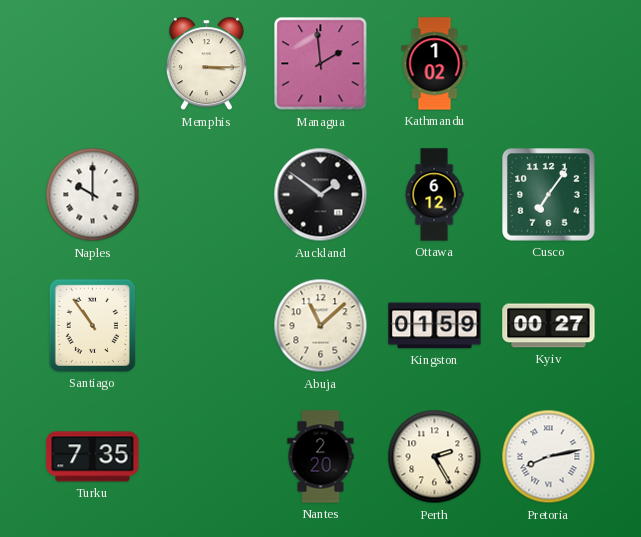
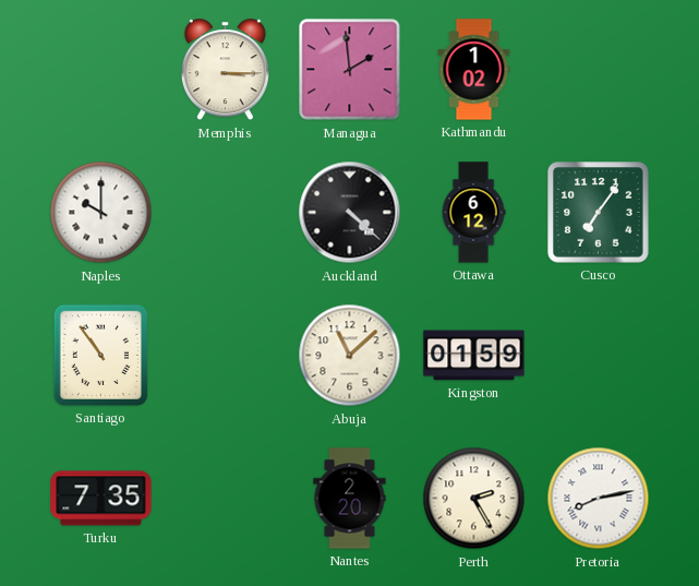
Auckland: 1:51 -> 4:22
Kyiv: 00:27 -> none
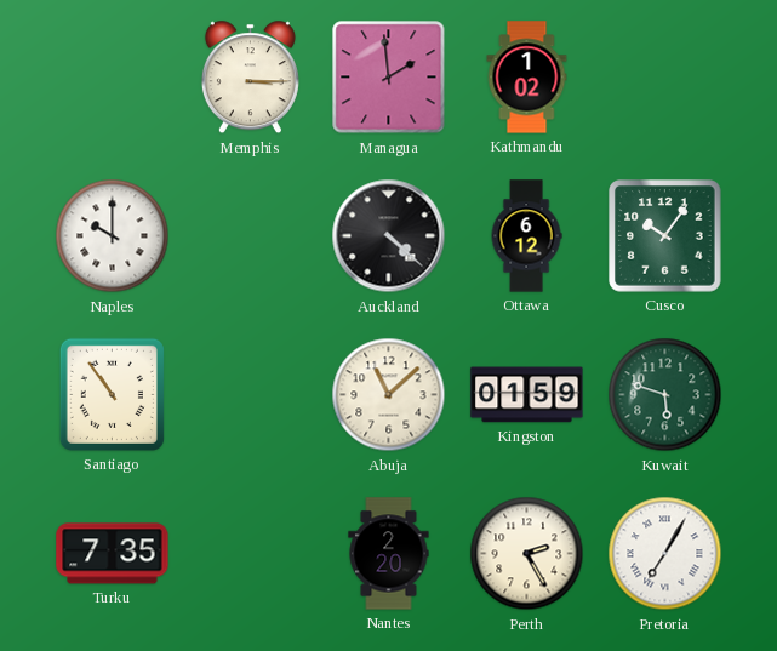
Cusco: 7:06 -> 10:06
Kuwait: none -> 5:48
Pretoria: 8:13 -> 7:05
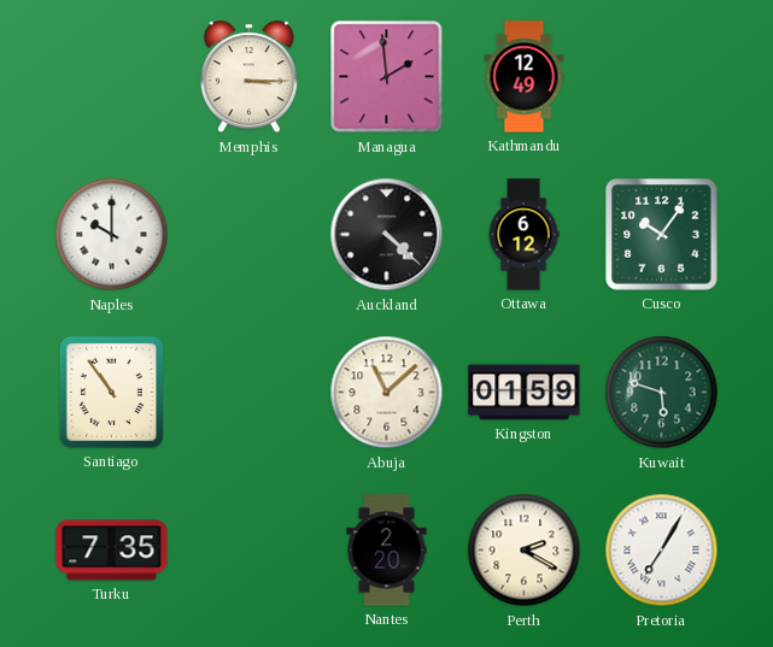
Kathmandu: 1:02 -> 12:49
Perth: 2:25 -> 2:20
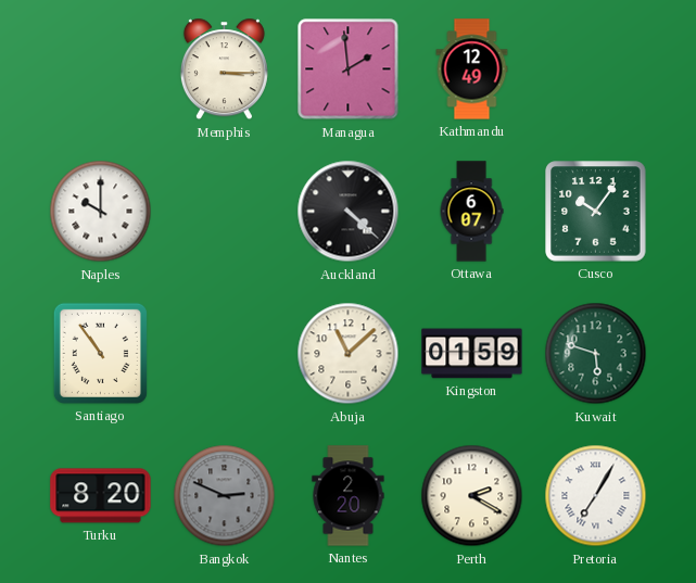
Ottawa: 6:12 -> 6:07
Turku: 7:35 -> 8:20
Bangkok: none -> 2:49
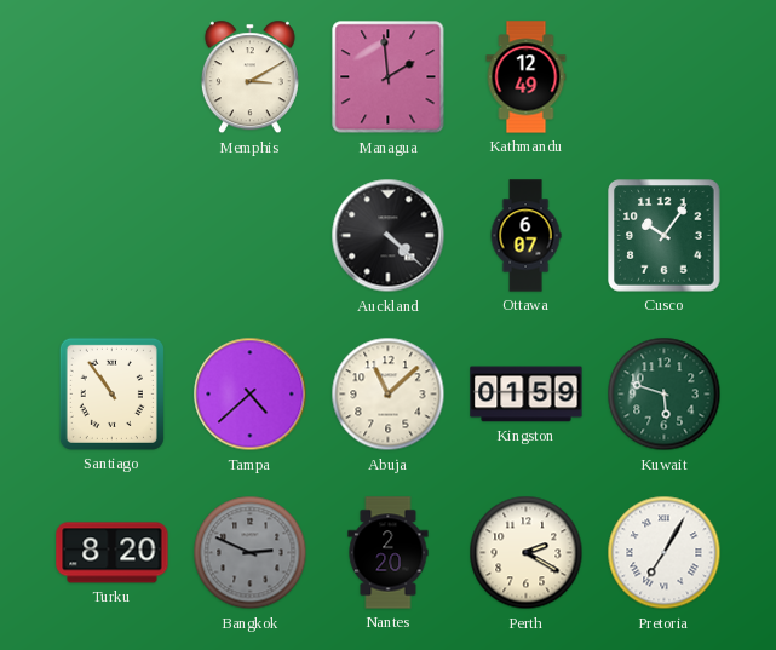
Memphis: 3:15 -> 3:10
Naples: 10:00 -> none
Tampa: none -> 4:38
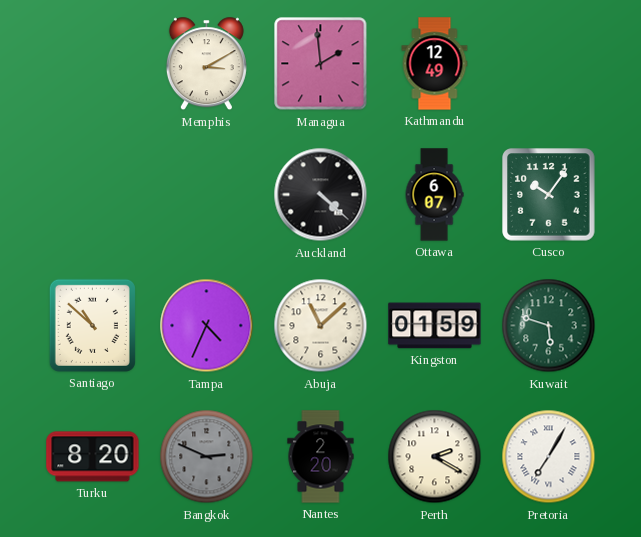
Santiago: 10:54 -> 10:52
Tampa: 4:38 -> 4:34
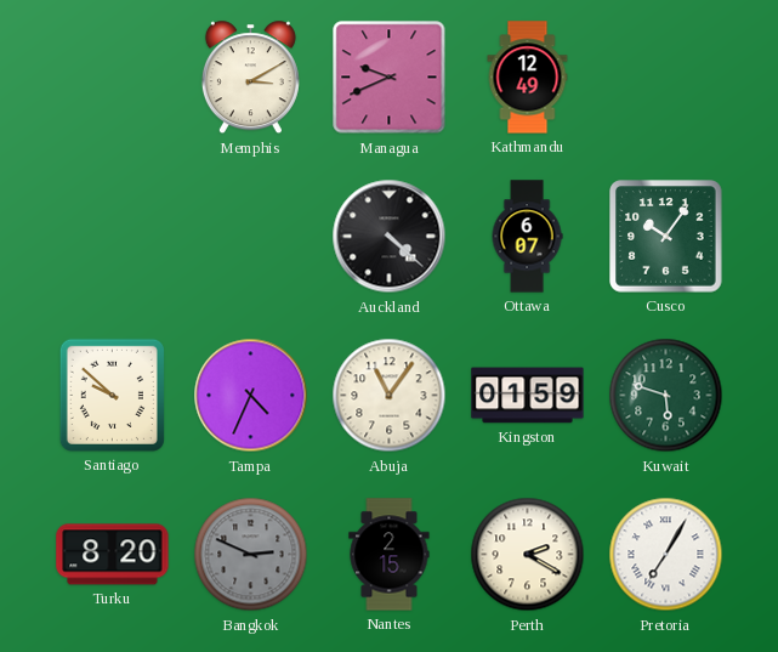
Managua: 1:59 -> 9:41
Santiago: 10:52 -> 9:52
Abuja: 11:08 -> 11:06
Nantes: 2:20 -> 2:15
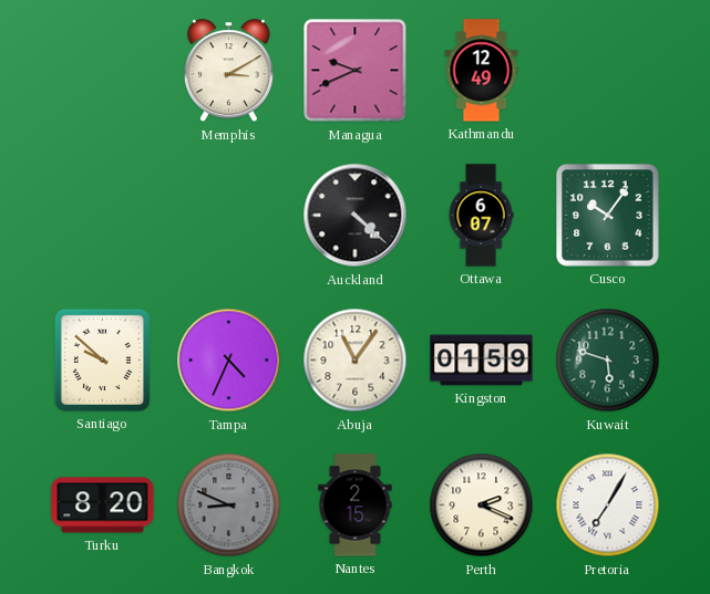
Bangkok: 2:49 -> 8:49
Perth: 2:20 -> 2:19
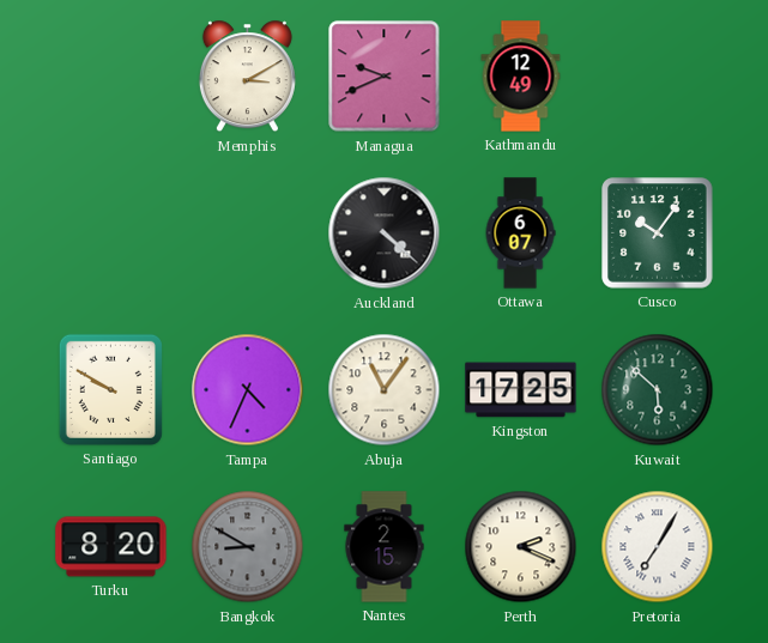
Santiago: 9:52 -> 9:50
Kingston: 01:59 -> 17:25
Kuwait: 5:48 -> 5:52
Bangkok: 8:49 -> 8:50
